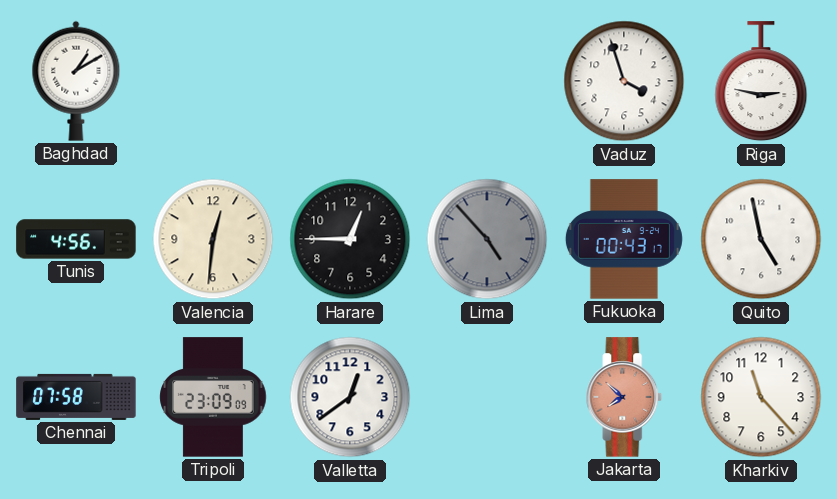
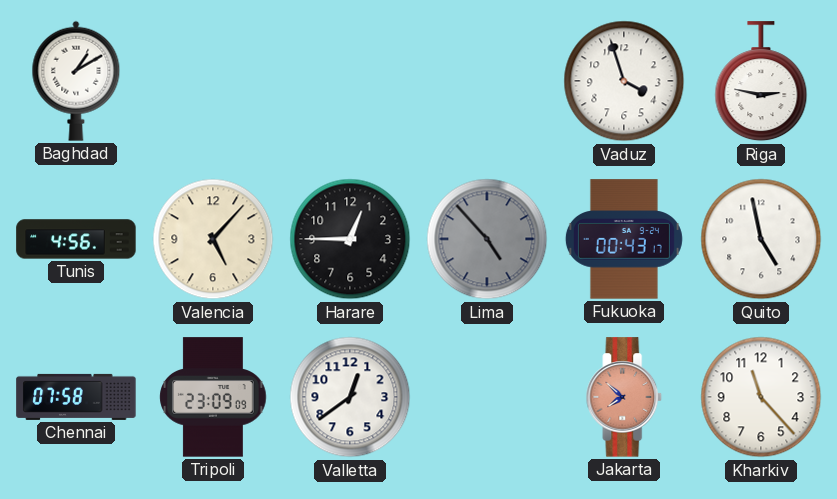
Valencia: 12:31 -> 5:07
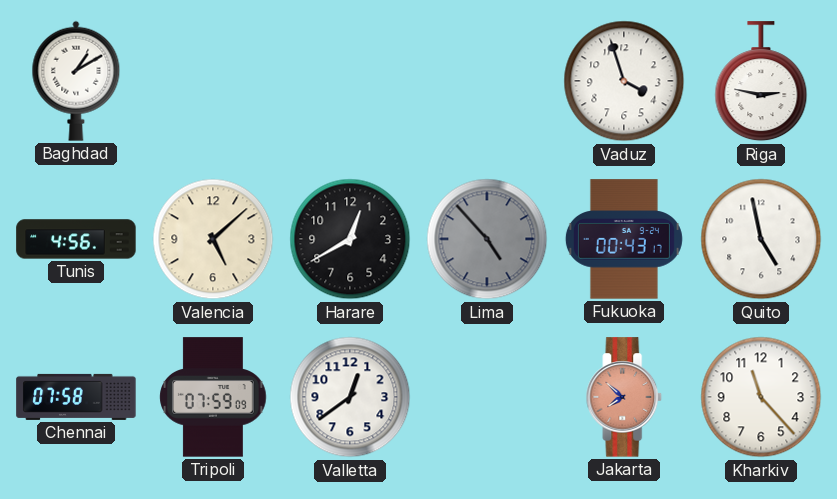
Valencia: 5:07 -> 5:08
Harare: 12:45 -> 12:40
Tripoli: 23:09 -> 07:59
